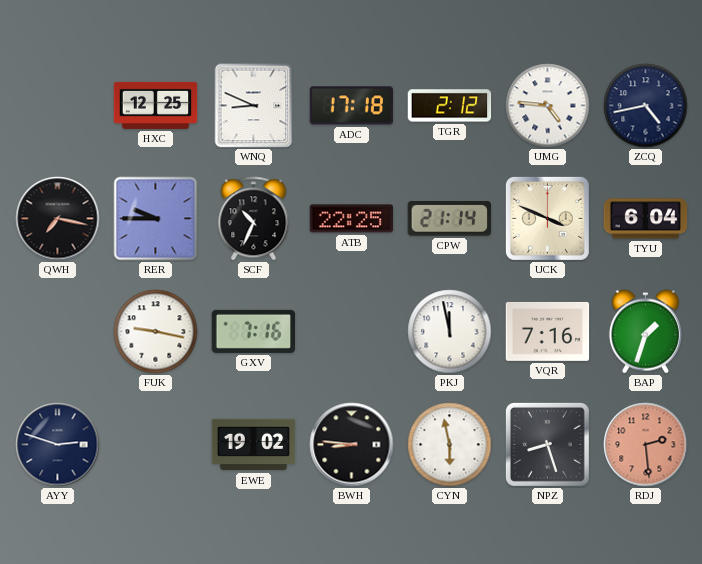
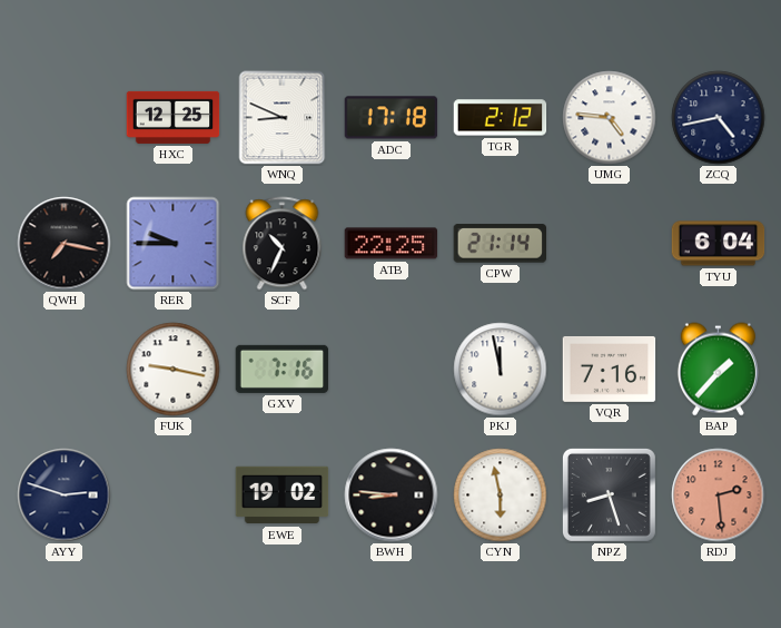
UCK: 3:49 -> none
BAP: 1:33 -> 1:37
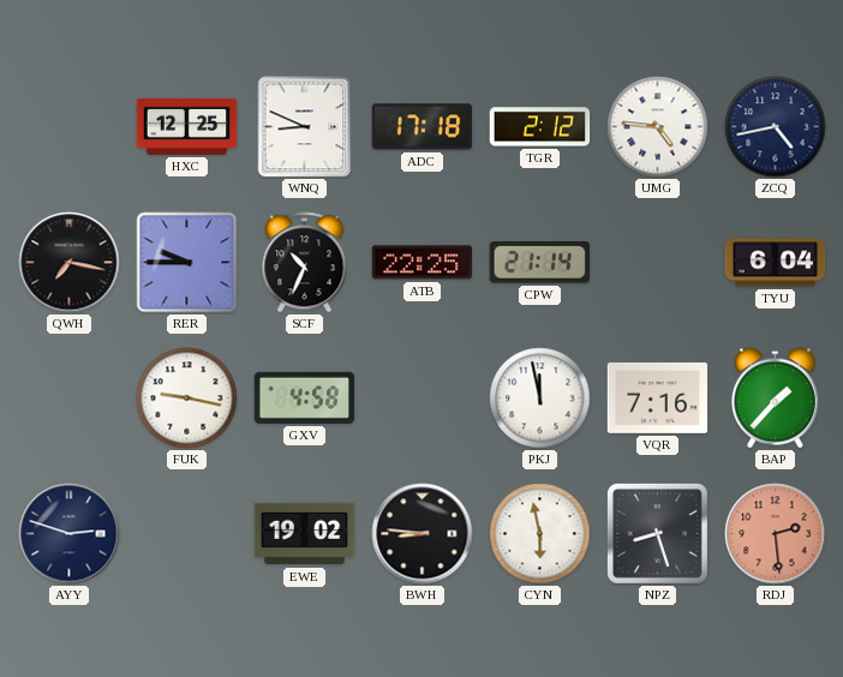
GXV: 7:16 -> 4:58
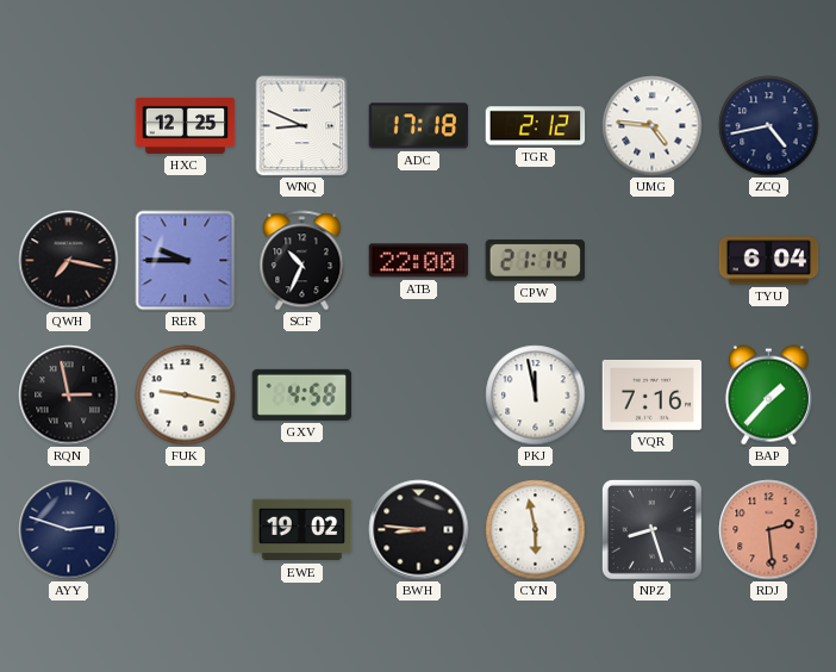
ATB: 22:25 -> 22:00
RQN: none -> 2:58
